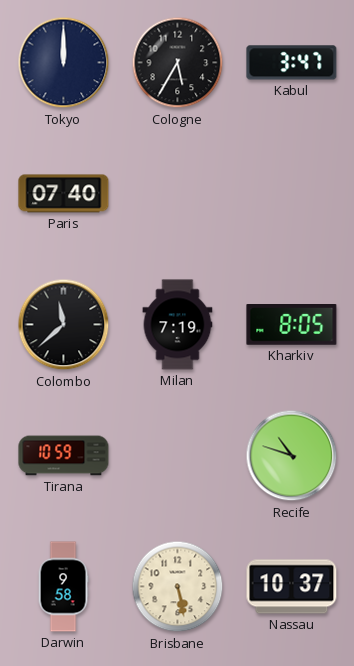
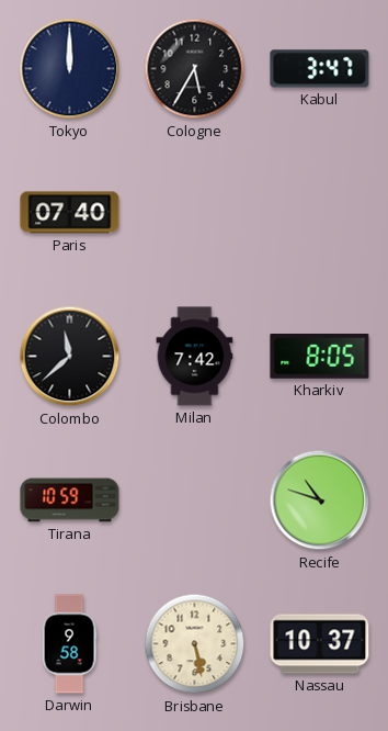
Milan: 7:19 -> 7:42
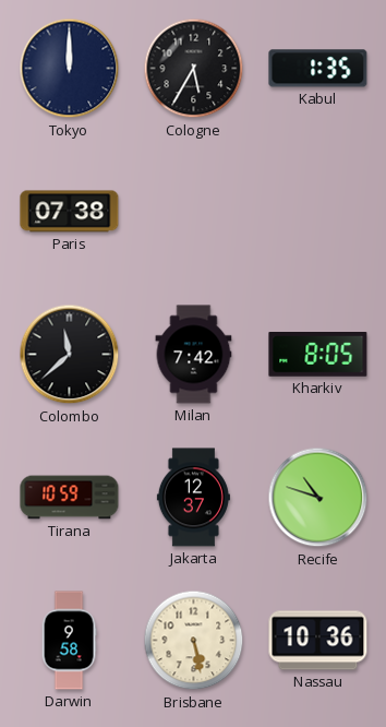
Kabul: 3:47 -> 1:35
Paris: 07:40 -> 07:38
Jakarta: none -> 12:37
Nassau: 10:37 -> 10:36
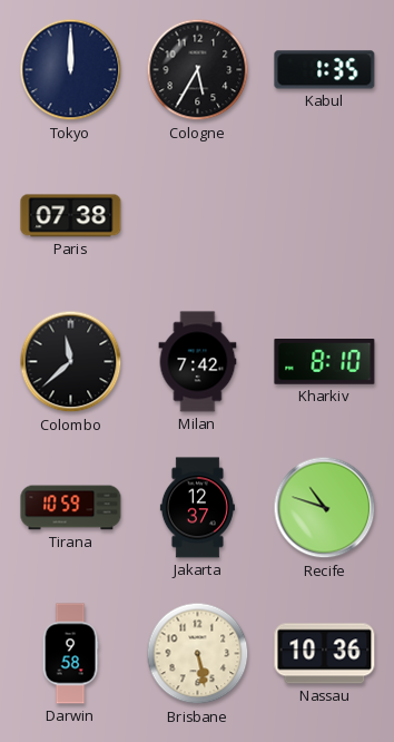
Kharkiv: 8:05 -> 8:10
